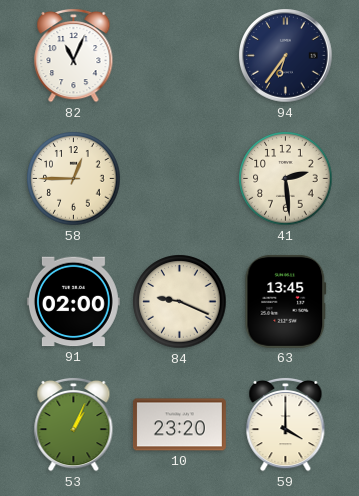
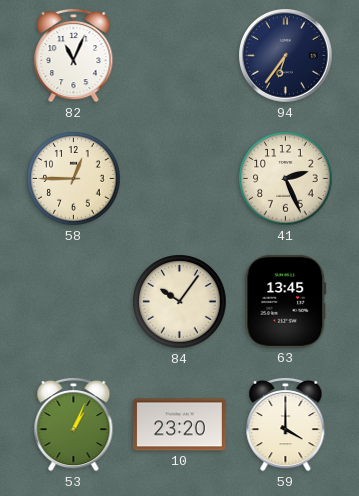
41: 2:29 -> 2:26
91: 02:00 -> none
84: 9:19 -> 10:06
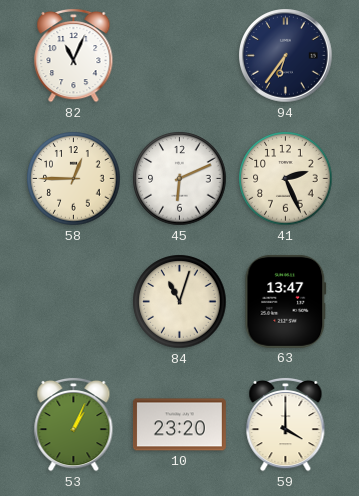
45: none -> 6:11
84: 10:06 -> 11:03
63: 13:45 -> 13:47
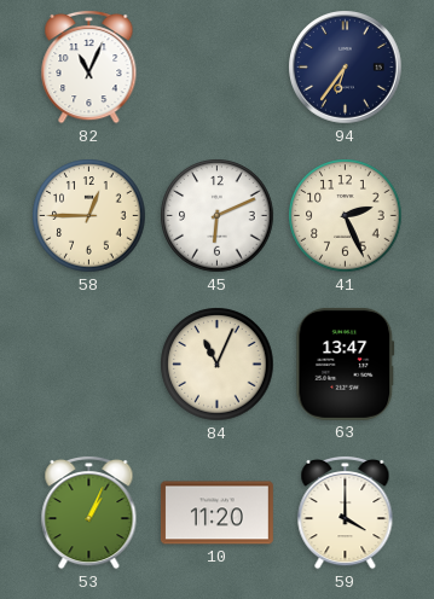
84: 11:03 -> 11:04
10: 23:20 -> 11:20
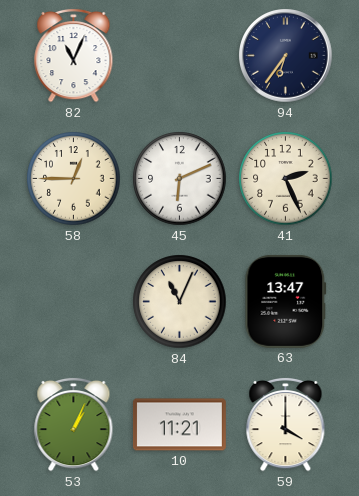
10: 11:20 -> 11:21
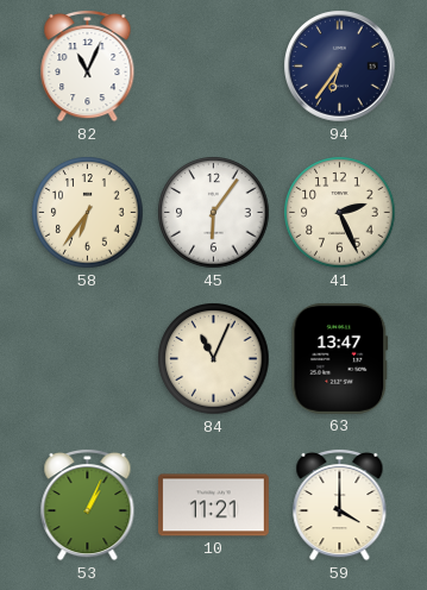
58: 12:45 -> 6:36
45: 6:11 -> 6:06
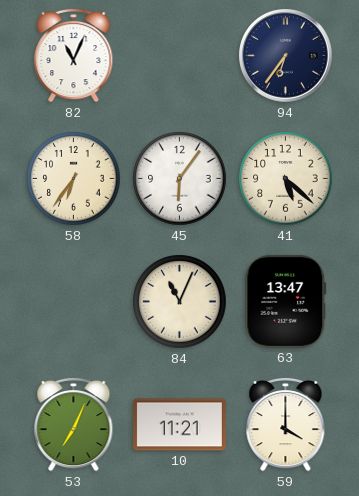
41: 2:26 -> 5:22
53: 1:04 -> 7:04
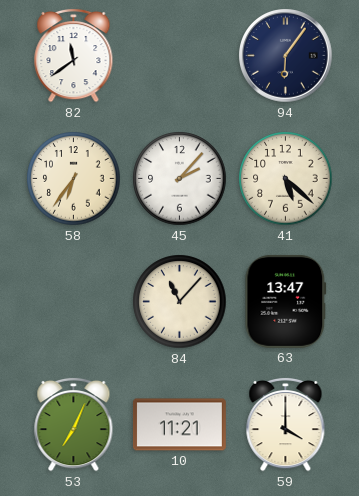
82: 11:04 -> 11:39
94: 6:36 -> 6:06
45: 6:06 -> 2:07
84: 11:04 -> 11:07
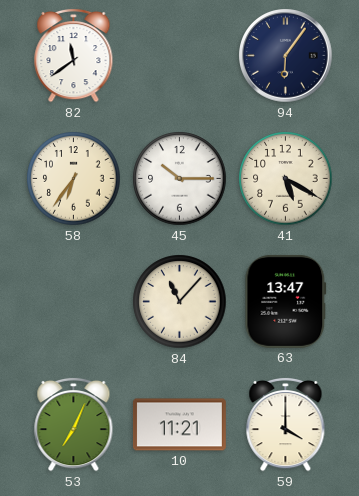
45: 2:07 -> 10:15
41: 5:22 -> 5:20
